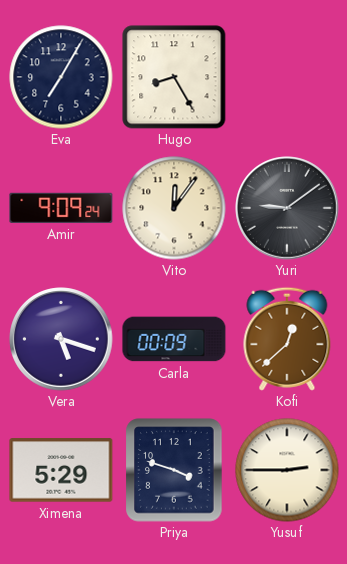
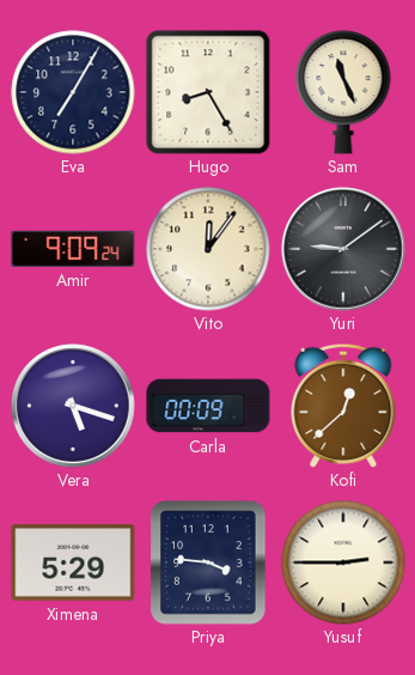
Sam: none -> 11:26
Priya: 3:48 -> 3:46
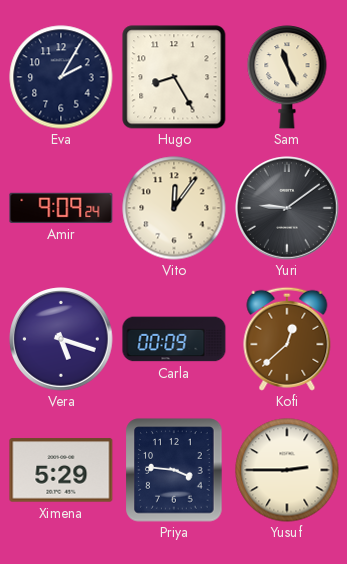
Eva: 7:05 -> 2:05
